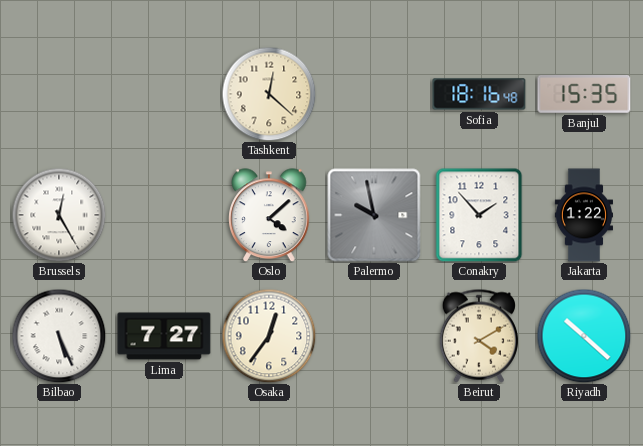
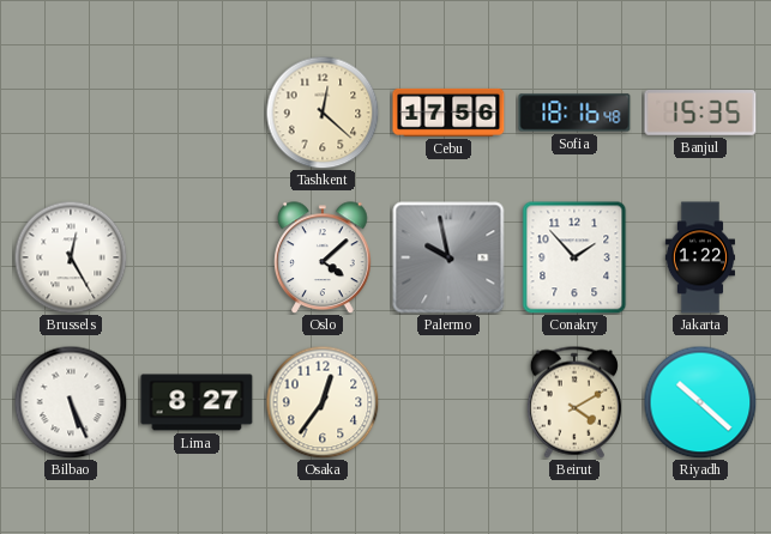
Cebu: none -> 17:56
Lima: 7:27 -> 8:27
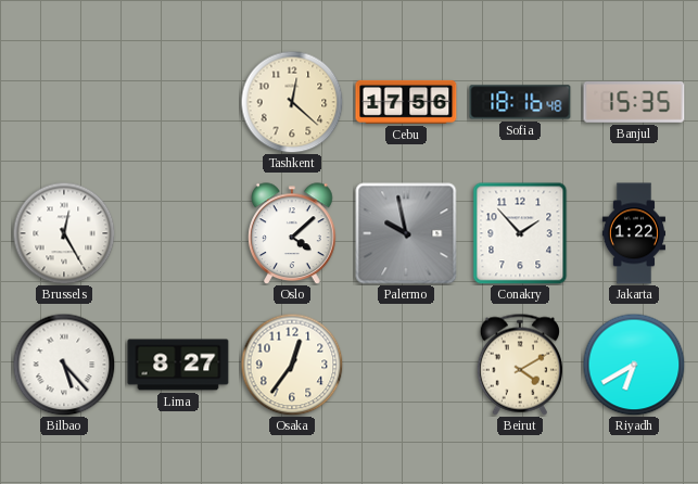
Bilbao: 5:26 -> 5:23
Riyadh: 10:22 -> 6:40
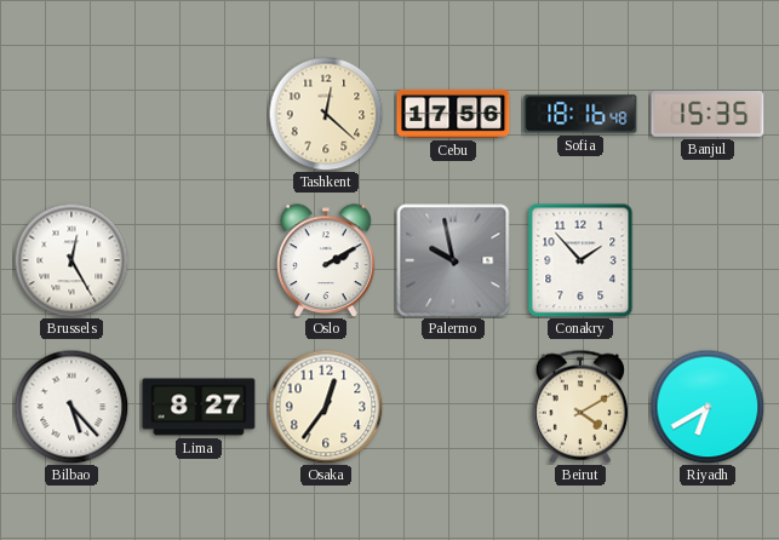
Oslo: 4:08 -> 2:10
Jakarta: 1:22 -> none
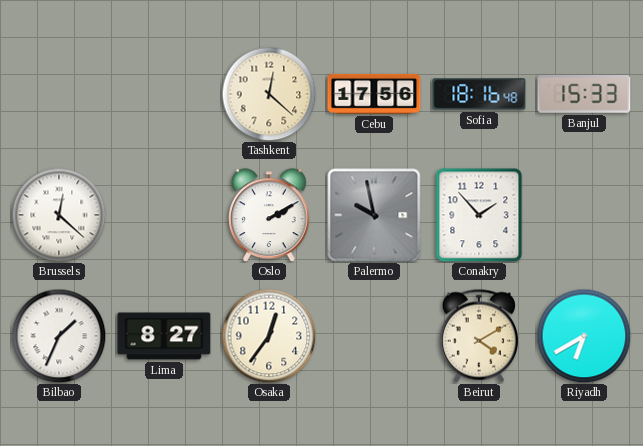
Banjul: 15:35 -> 15:33
Brussels: 12:25 -> 12:22
Bilbao: 5:23 -> 1:34
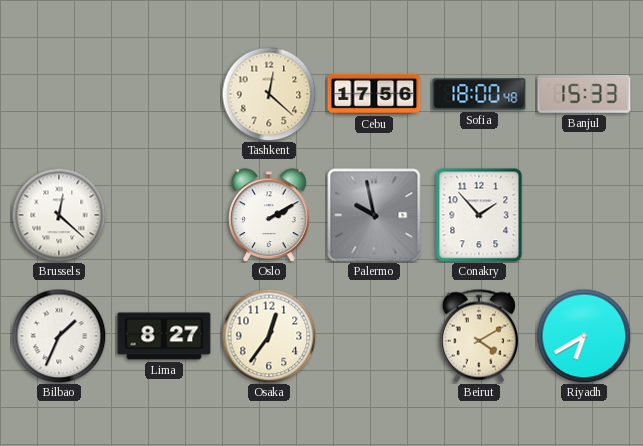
Sofia: 18:16 -> 18:00
